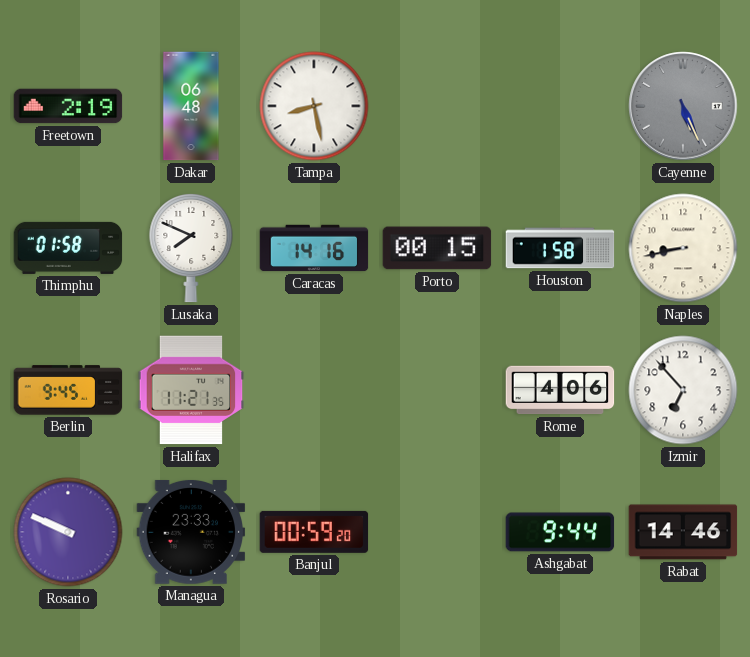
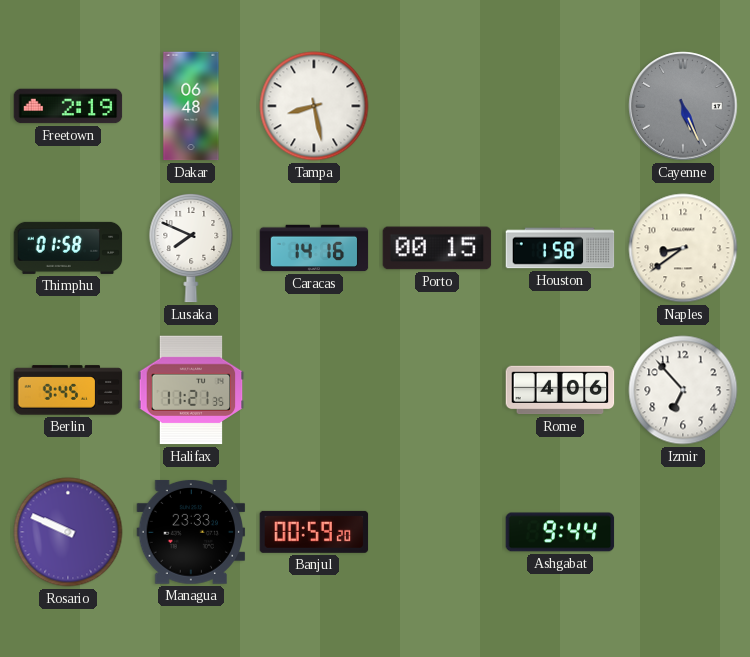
Naples: 8:43 -> 8:39
Rabat: 14:46 -> none
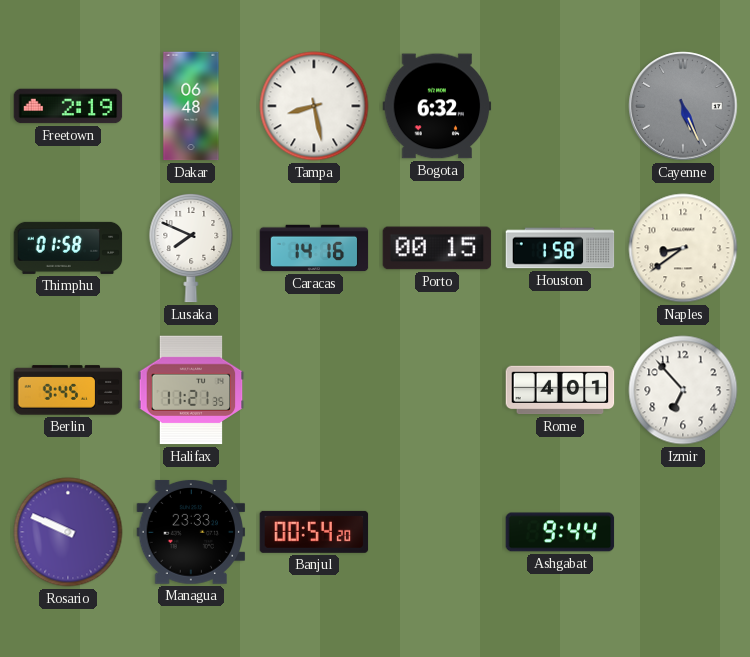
Bogota: none -> 6:32
Rome: 4:06 -> 4:01
Banjul: 00:59 -> 00:54
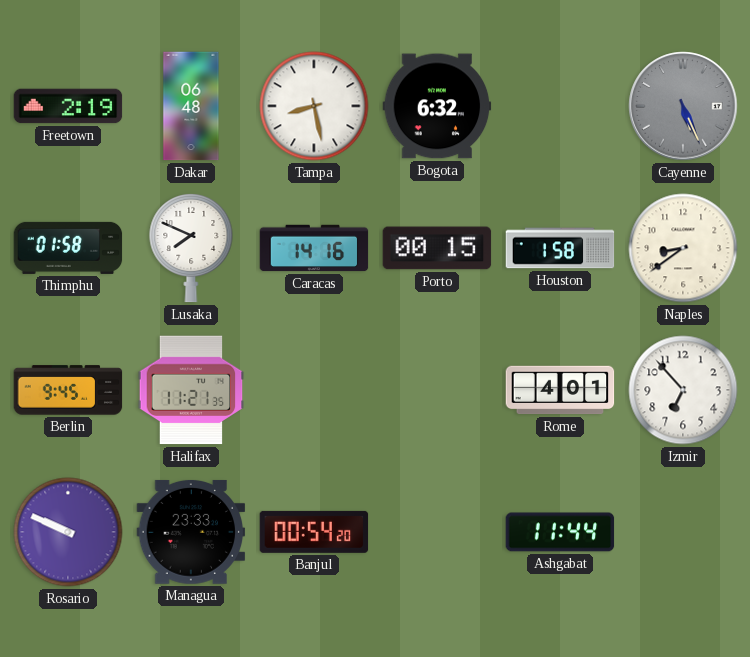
Ashgabat: 9:44 -> 11:44
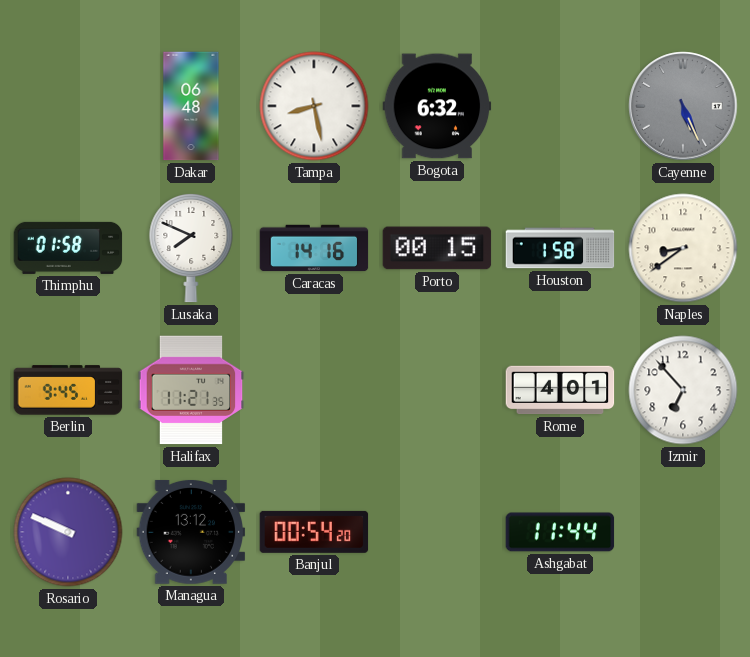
Freetown: 2:19 -> none
Managua: 23:33 -> 13:12
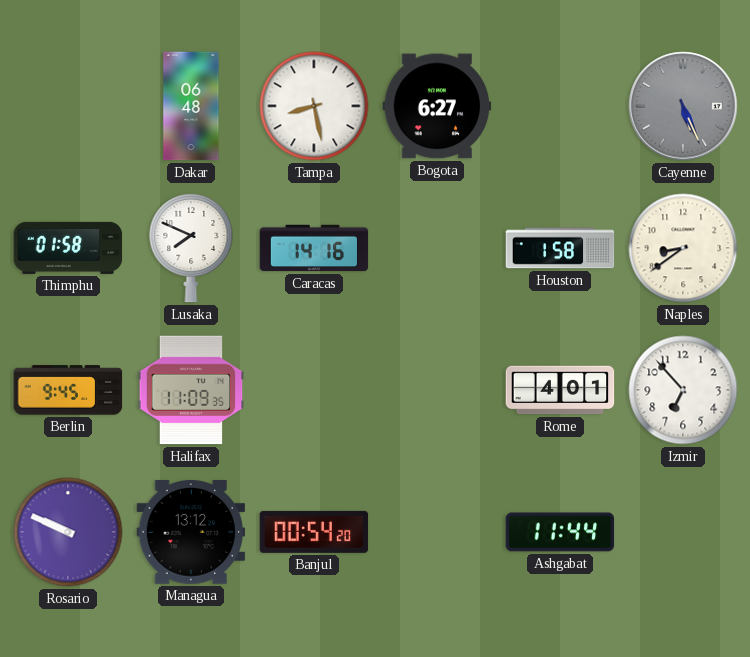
Bogota: 6:32 -> 6:27
Porto: 00:15 -> none
Halifax: 11:21 -> 11:09
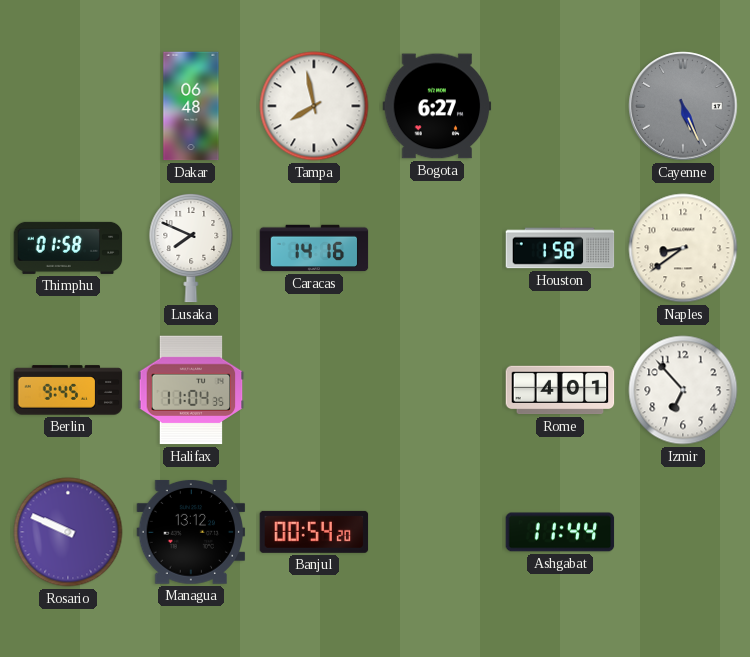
Tampa: 8:28 -> 7:58
Halifax: 11:09 -> 11:04
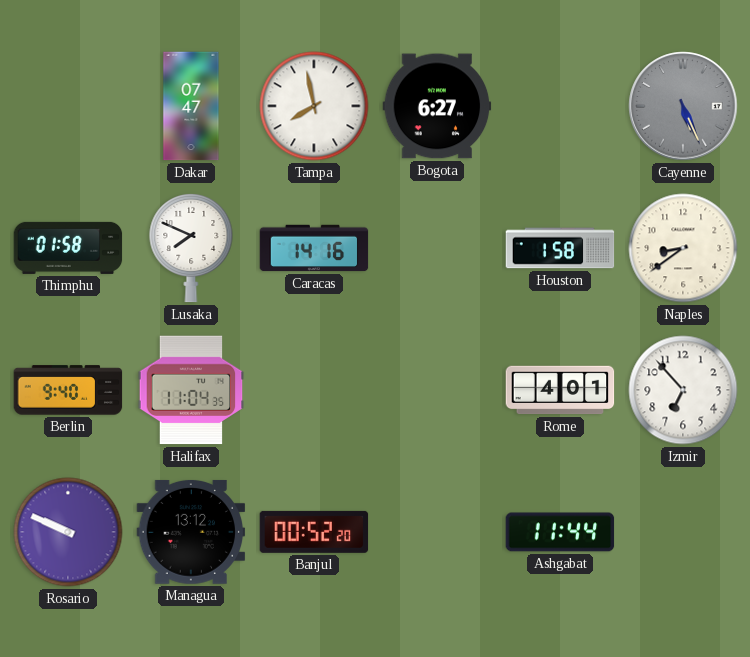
Dakar: 06:48 -> 07:47
Berlin: 9:45 -> 9:40
Banjul: 00:54 -> 00:52
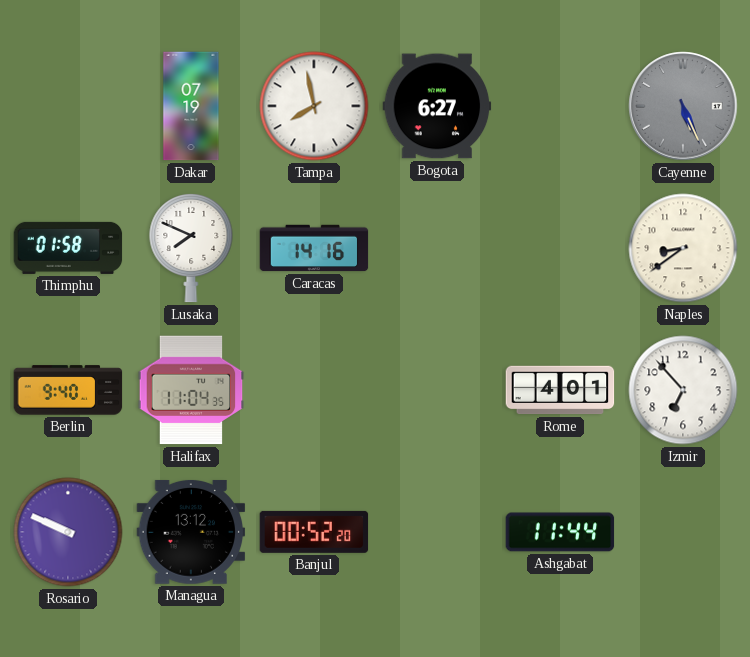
Dakar: 07:47 -> 07:19
Houston: 1:58 -> none
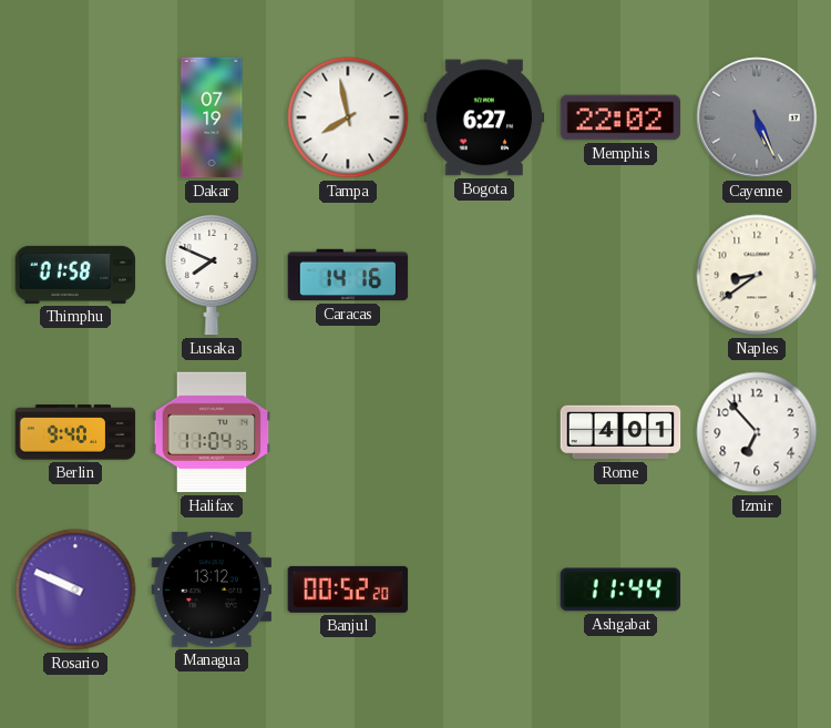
Memphis: none -> 22:02
